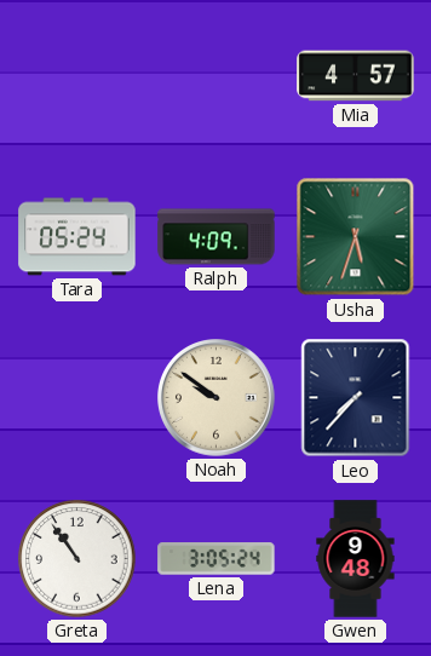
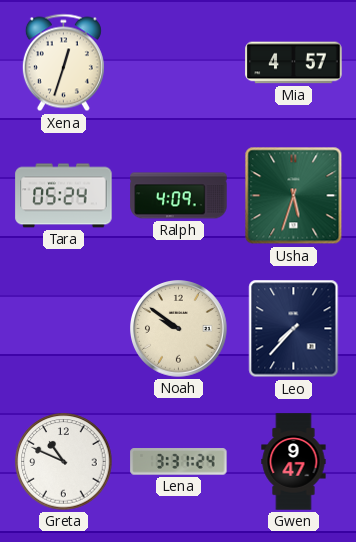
Xena: none -> 12:33
Greta: 10:54 -> 10:49
Lena: 3:05 -> 3:31
Gwen: 9:48 -> 9:47
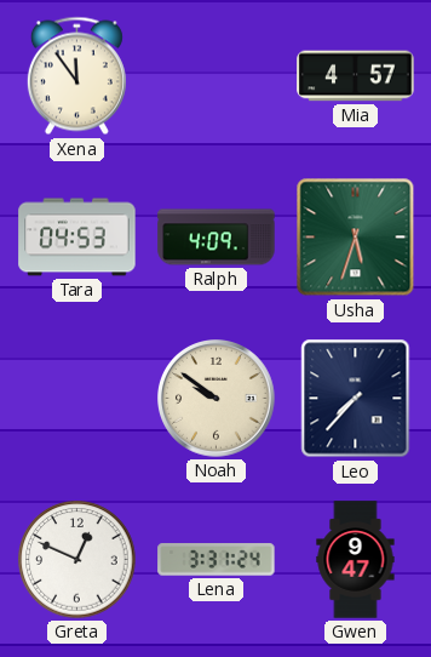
Xena: 12:33 -> 11:54
Tara: 05:24 -> 04:53
Greta: 10:49 -> 12:49
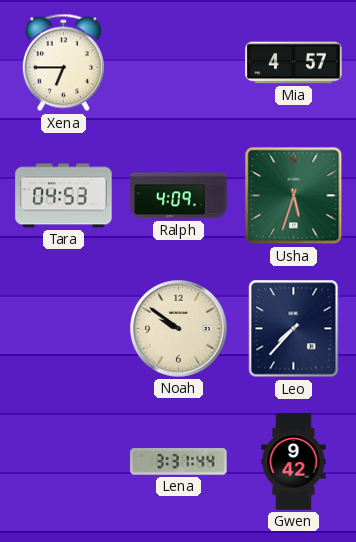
Xena: 11:54 -> 6:45
Greta: 12:49 -> none
Lena: 3:31:24 -> 3:31:44
Gwen: 9:47 -> 9:42
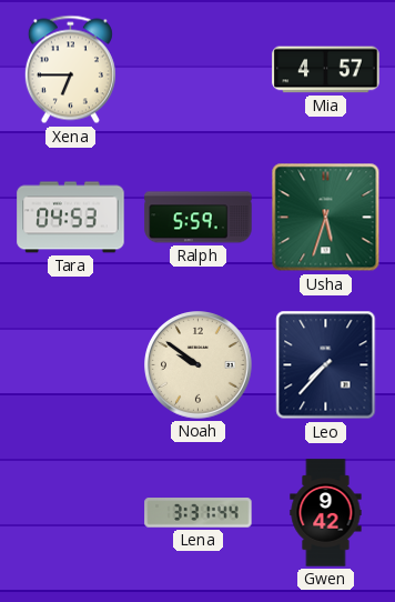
Ralph: 4:09 -> 5:59
